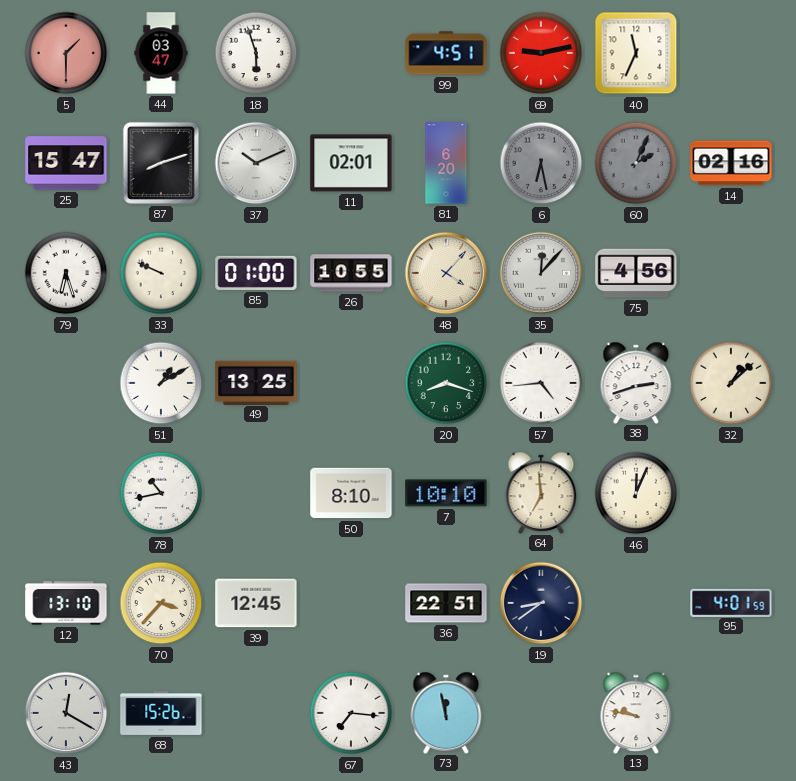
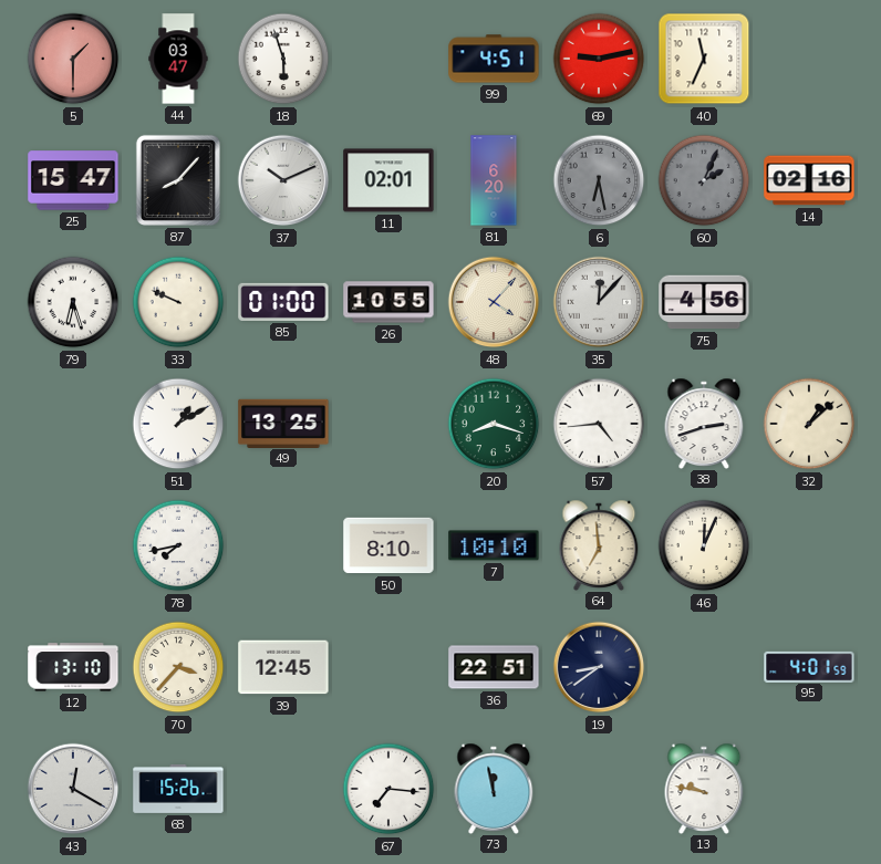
87: 8:12 -> 8:07
78: 10:43 -> 7:43
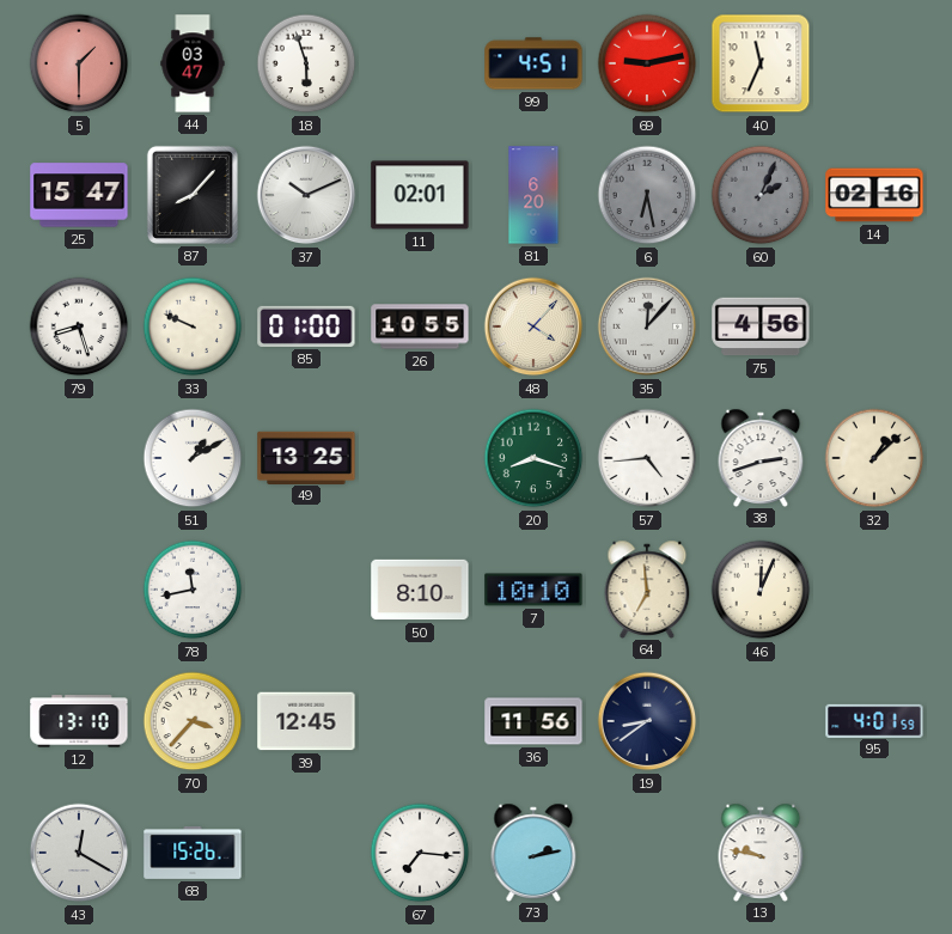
79: 6:27 -> 8:27
78: 7:43 -> 11:43
36: 22:51 -> 11:56
73: 11:58 -> 2:13
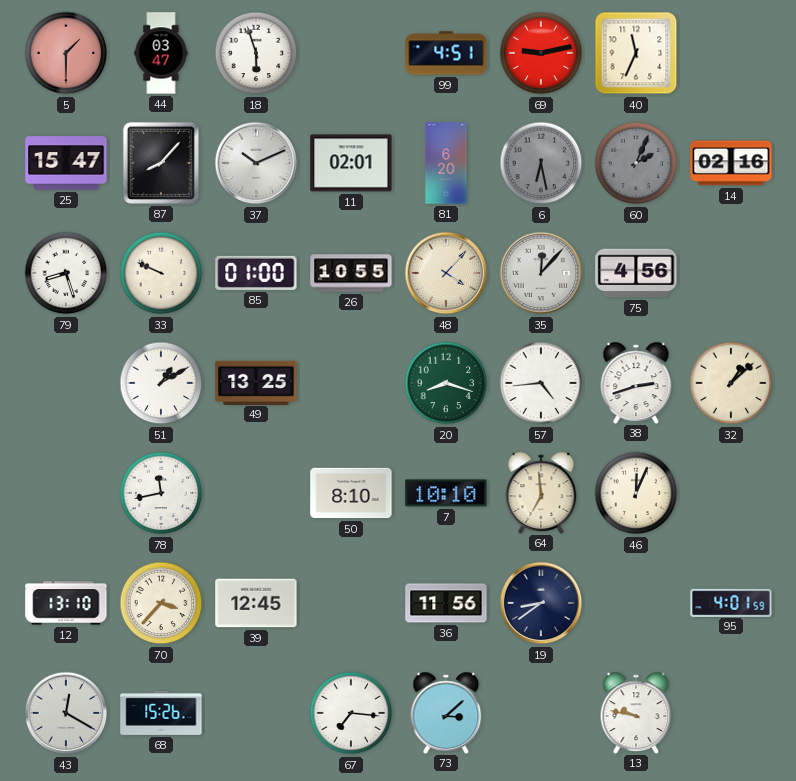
73: 2:13 -> 3:08
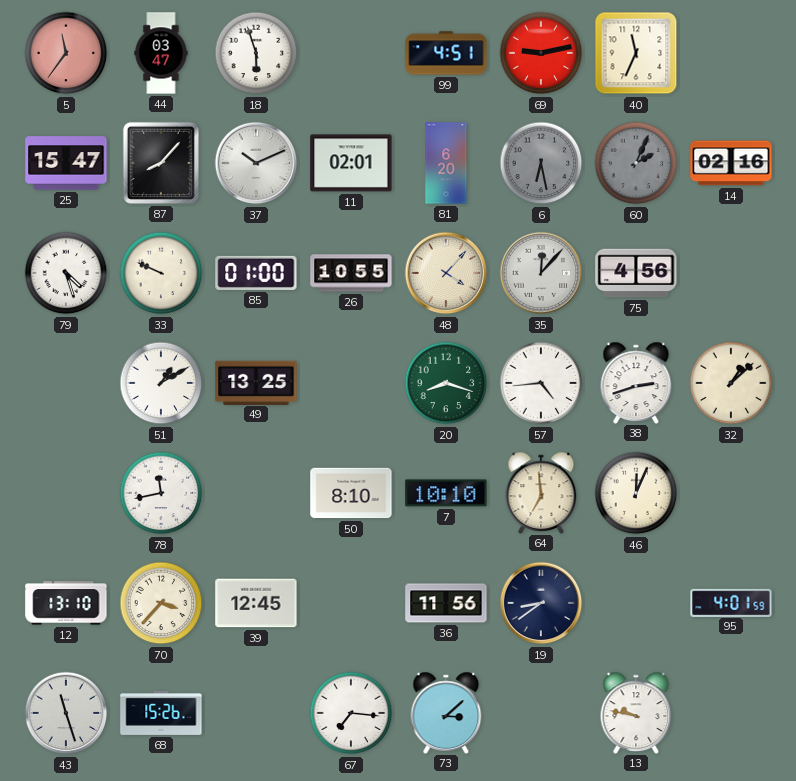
5: 1:30 -> 11:36
79: 8:27 -> 4:27
43: 12:20 -> 11:27
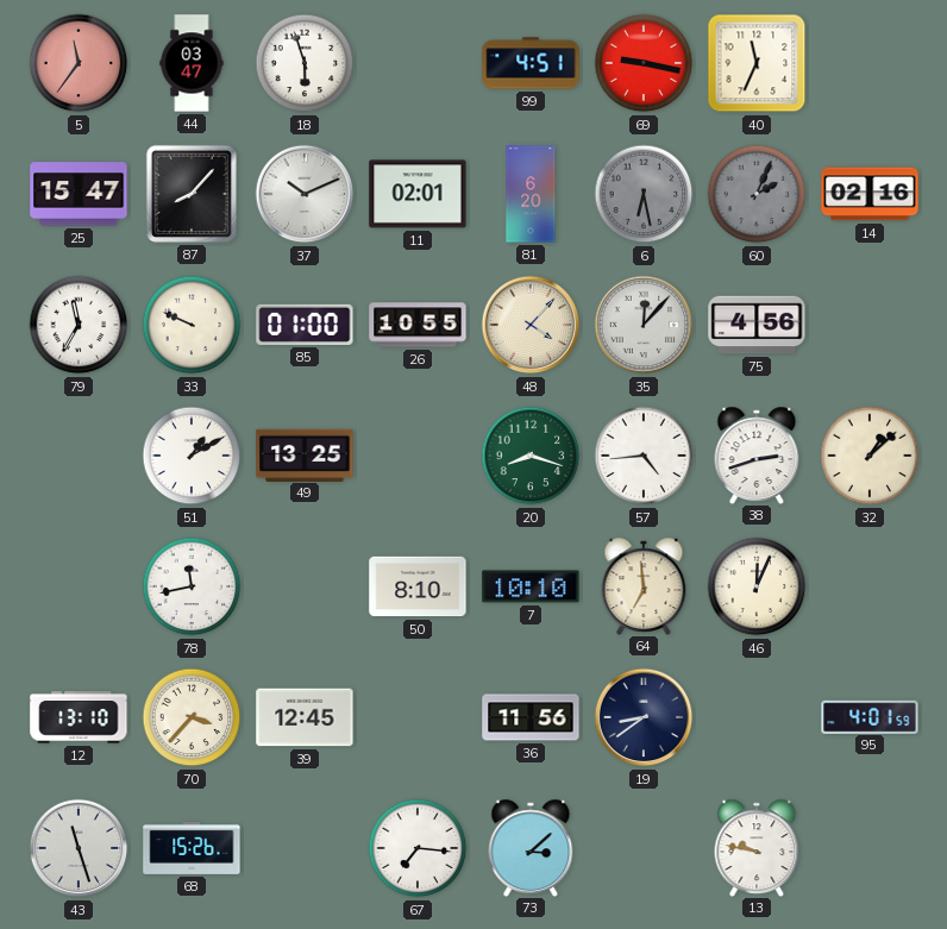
69: 9:13 -> 9:17
79: 4:27 -> 11:35
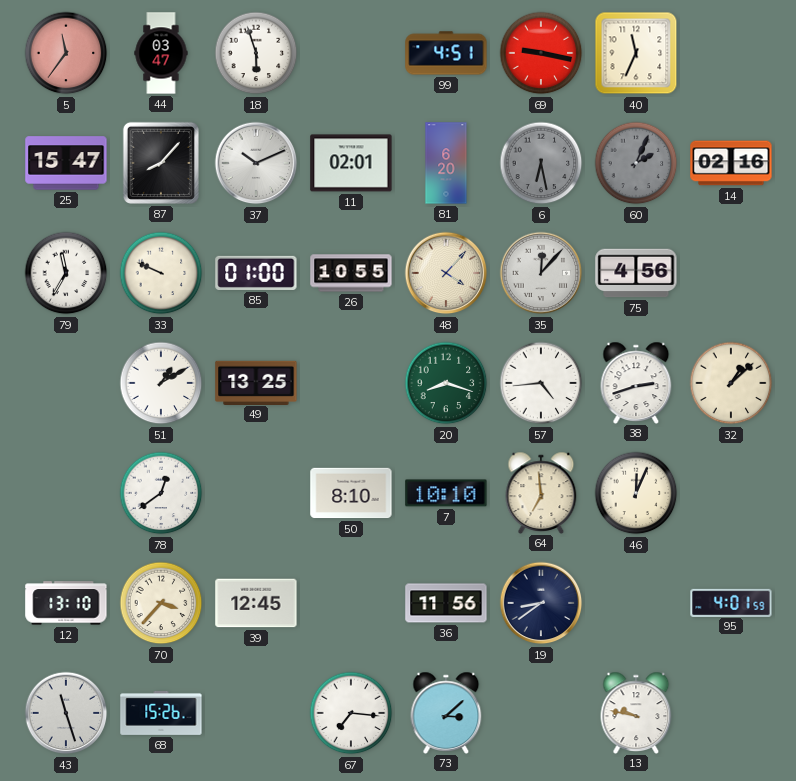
78: 11:43 -> 12:39
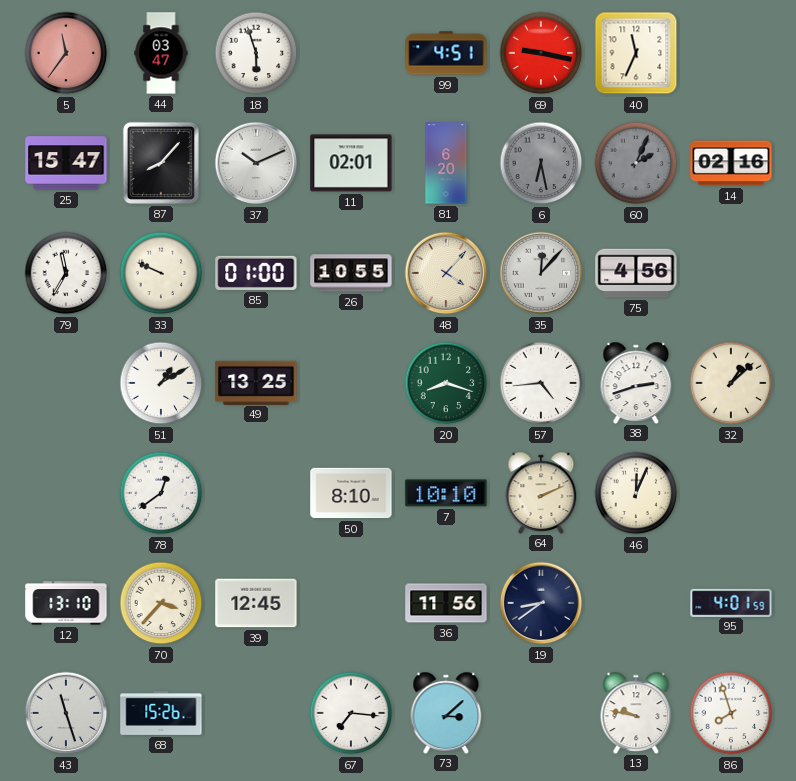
64: 6:59 -> 2:11
86: none -> 7:57
